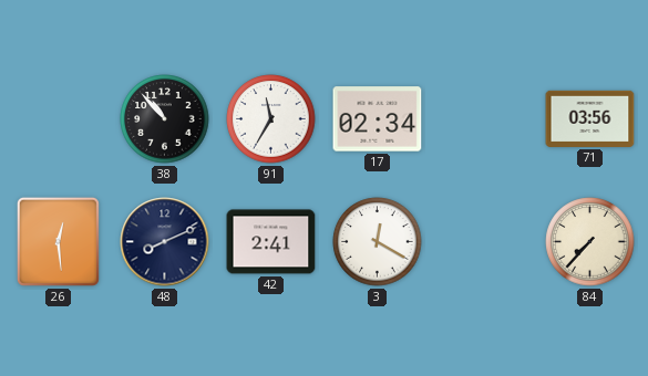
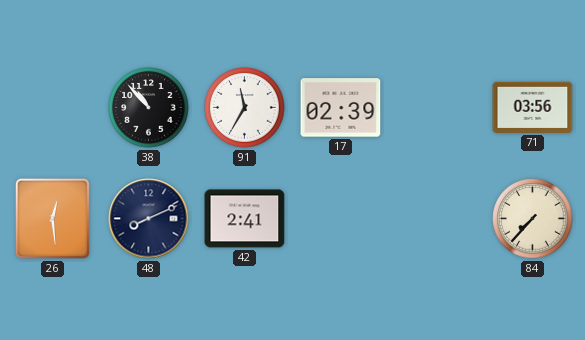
17: 02:34 -> 02:39
3: 12:20 -> none
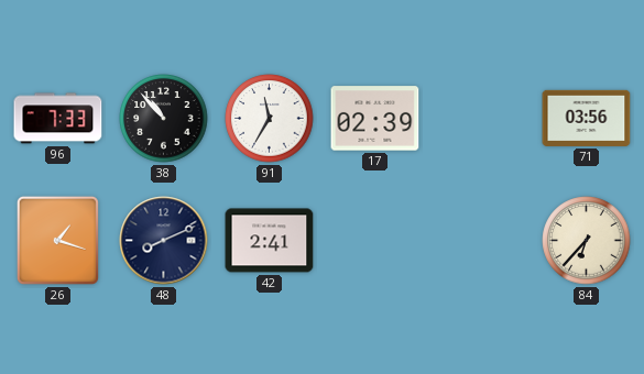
96: none -> 7:33
26: 12:29 -> 1:18
84: 7:37 -> 6:37
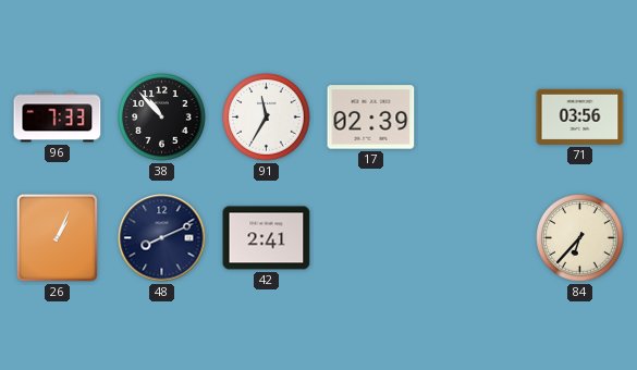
26: 1:18 -> 1:04
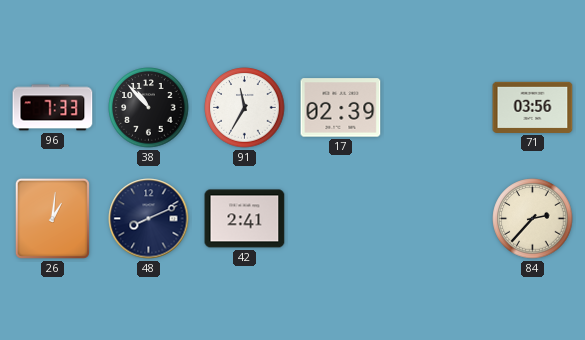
26: 1:04 -> 1:01
84: 6:37 -> 2:37
